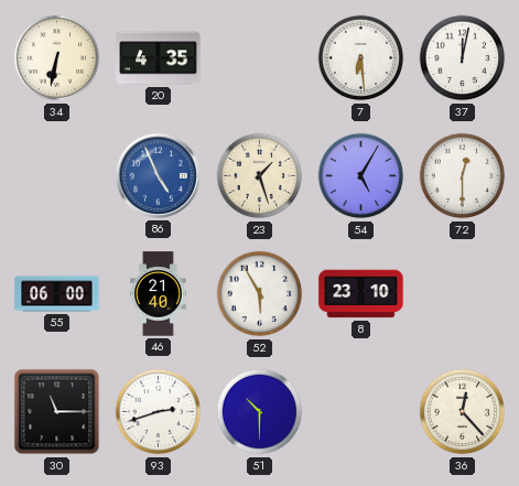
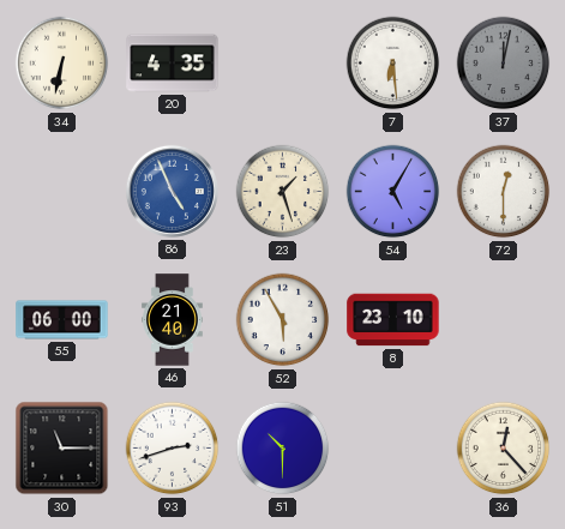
37 dial: white -> grey
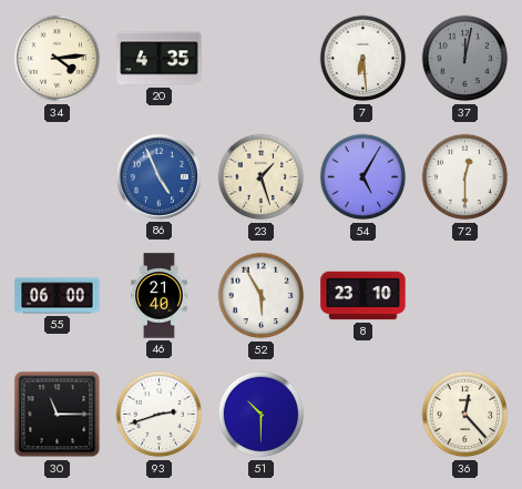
34: 6:32 -> 4:14
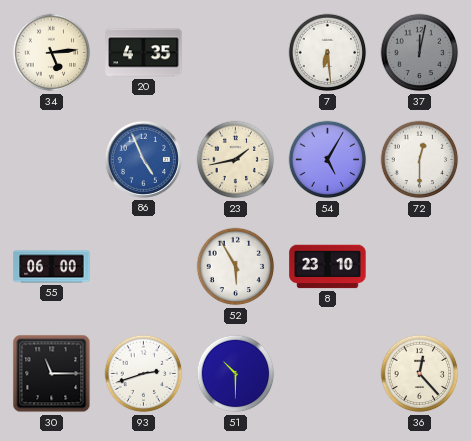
34: 4:14 -> 5:14
23: 1:27 -> 1:43
46: 21:40 -> none
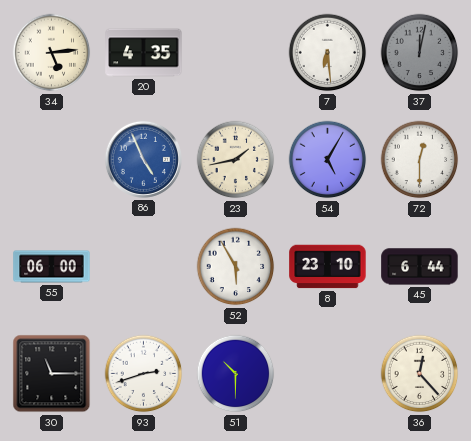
45: none -> 6:44
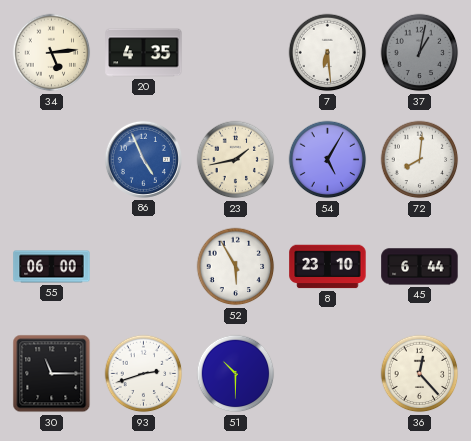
37: 12:02 -> 1:02
72: 12:30 -> 8:01
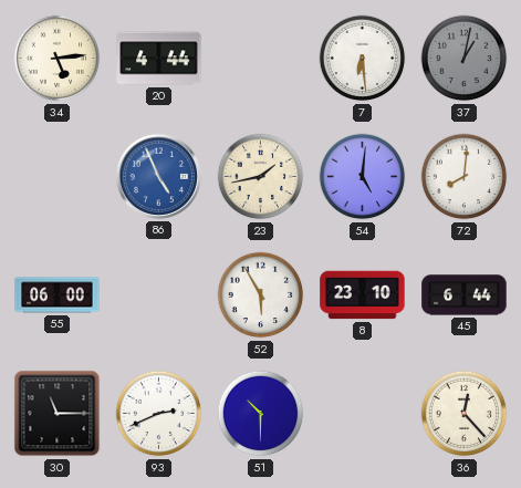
20: 4:35 -> 4:44
54: 5:05 -> 5:01
93: 2:42 -> 2:41
